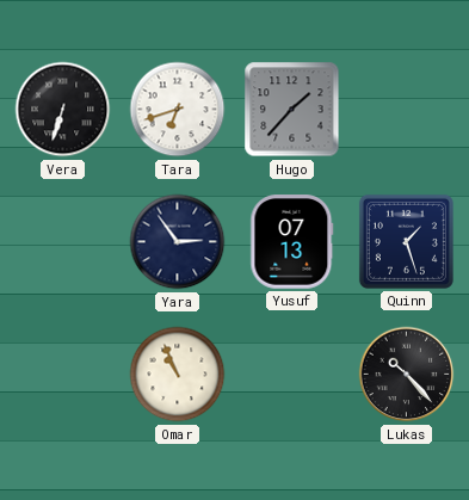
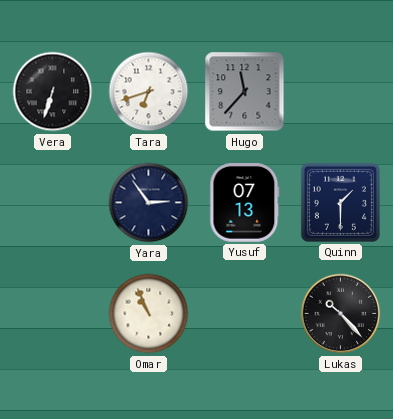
Hugo: 1:37 -> 11:37
Quinn: 1:27 -> 1:30
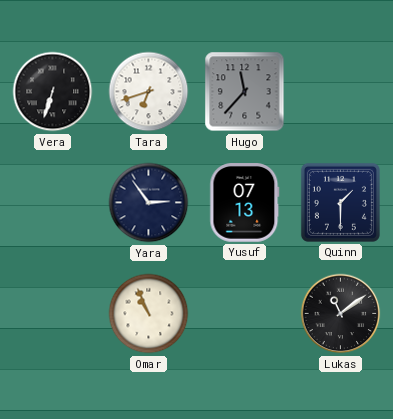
Lukas: 10:23 -> 11:09
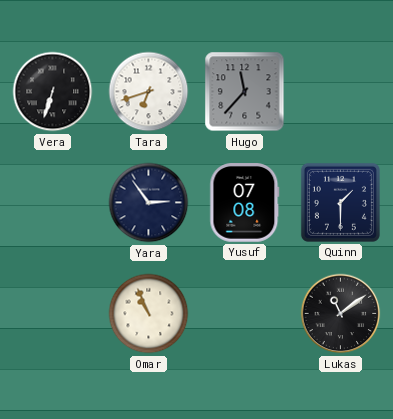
Yusuf: 07:13 -> 07:08
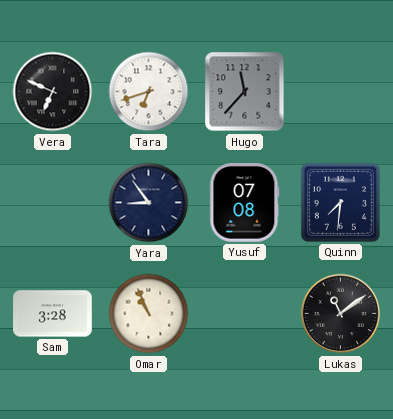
Vera: 6:33 -> 6:49
Yara: 2:54 -> 8:54
Quinn: 1:30 -> 7:31
Sam: none -> 3:28
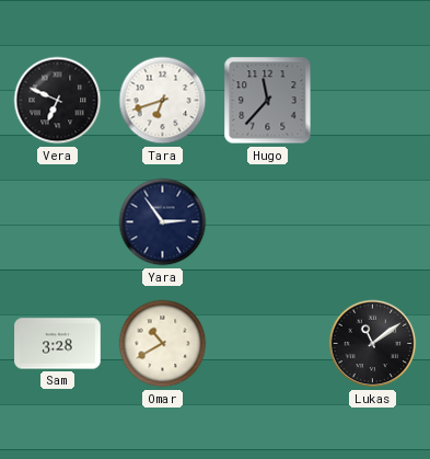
Yara: 8:54 -> 2:54
Yusuf: 07:08 -> none
Quinn: 7:31 -> none
Omar: 10:56 -> 10:40
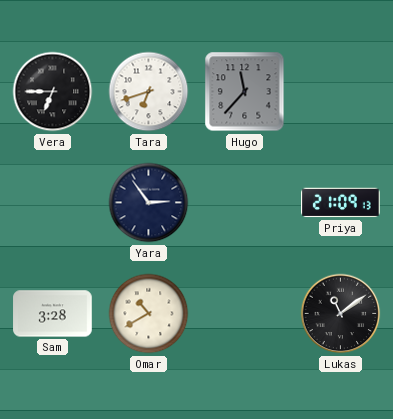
Vera: 6:49 -> 6:45
Priya: none -> 21:09
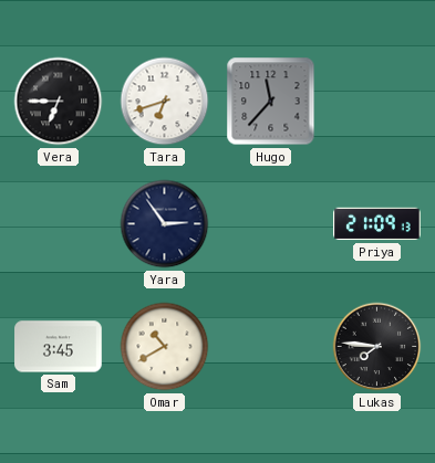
Sam: 3:28 -> 3:45
Lukas: 11:09 -> 7:46
